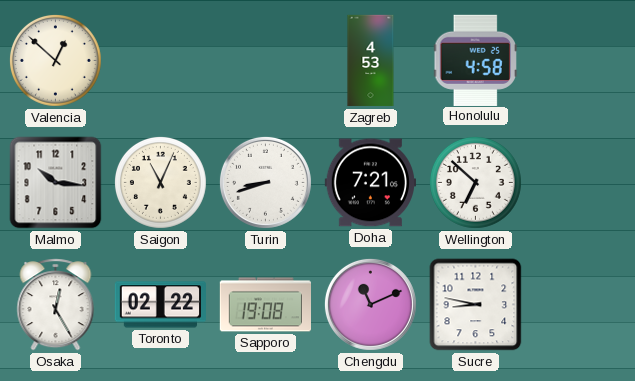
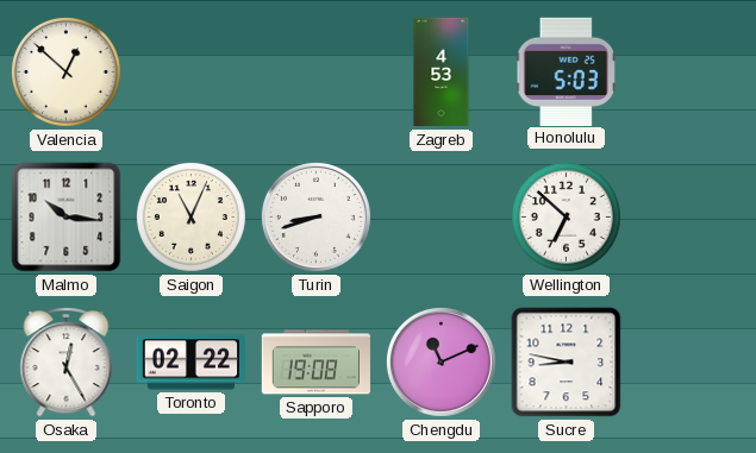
Honolulu: 4:58 -> 5:03
Doha: 7:21 -> none
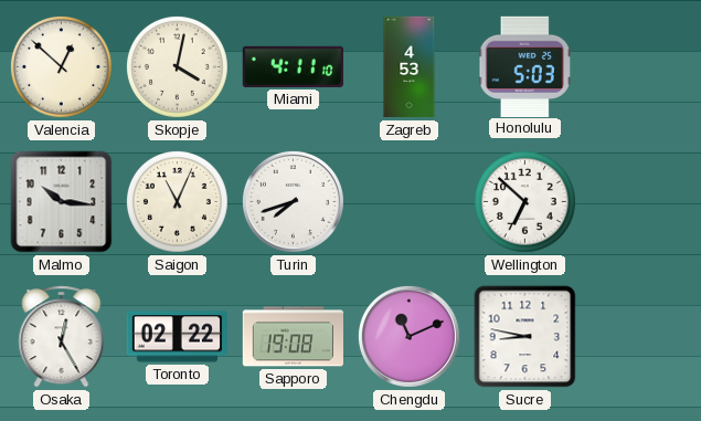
Skopje: none -> 4:02
Miami: none -> 4:11
Turin: 8:42 -> 7:42
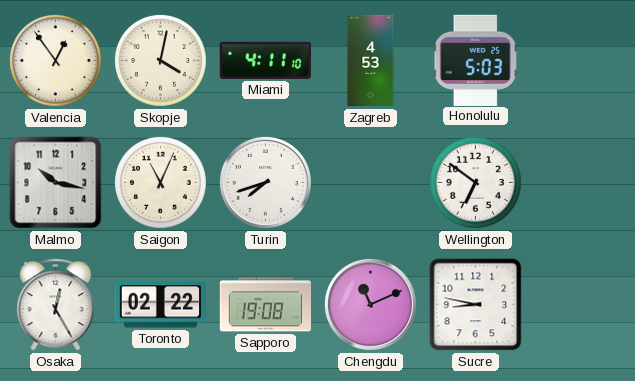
Valencia: 12:52 -> 12:54
Malmo: 10:16 -> 10:17
Wellington: 6:52 -> 6:51
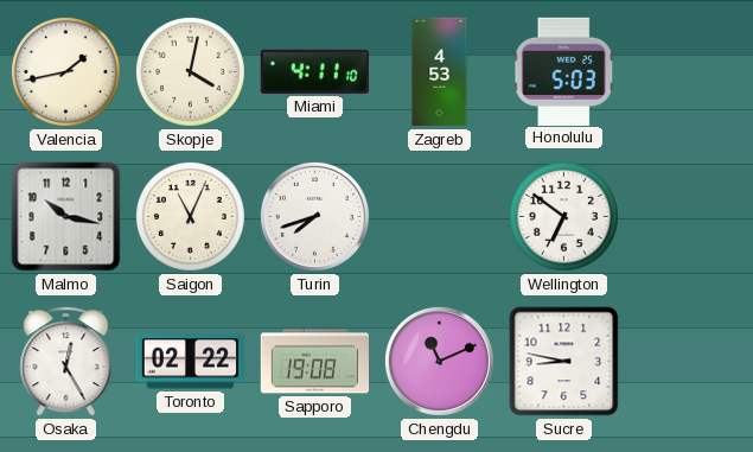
Valencia: 12:54 -> 1:43
